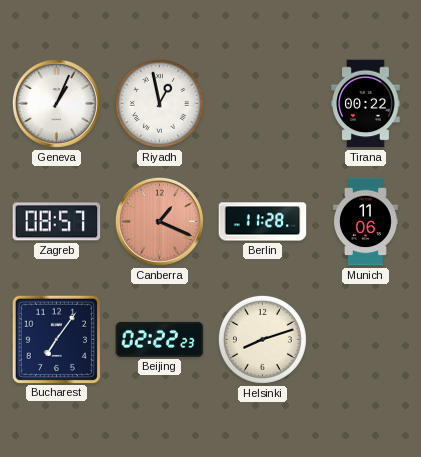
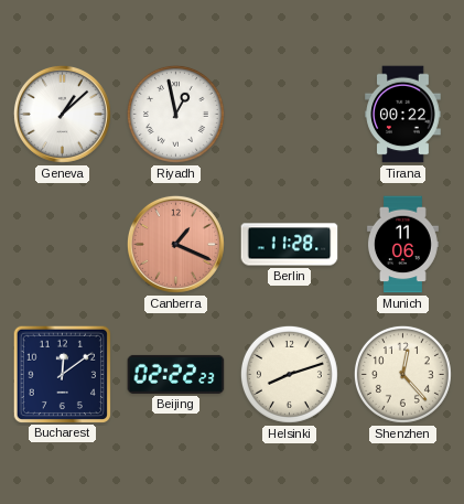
Geneva: 1:04 -> 1:08
Zagreb: 08:57 -> none
Bucharest: 7:06 -> 12:09
Shenzhen: none -> 12:23
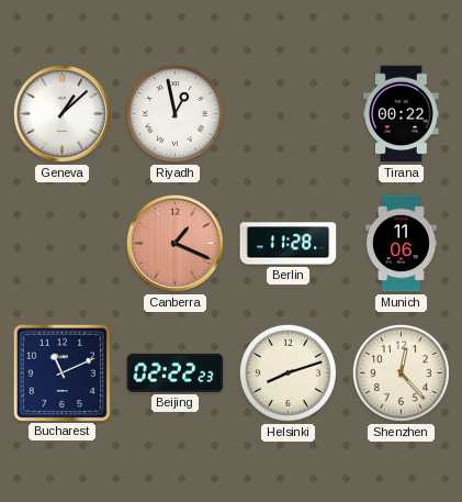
Bucharest: 12:09 -> 11:11
